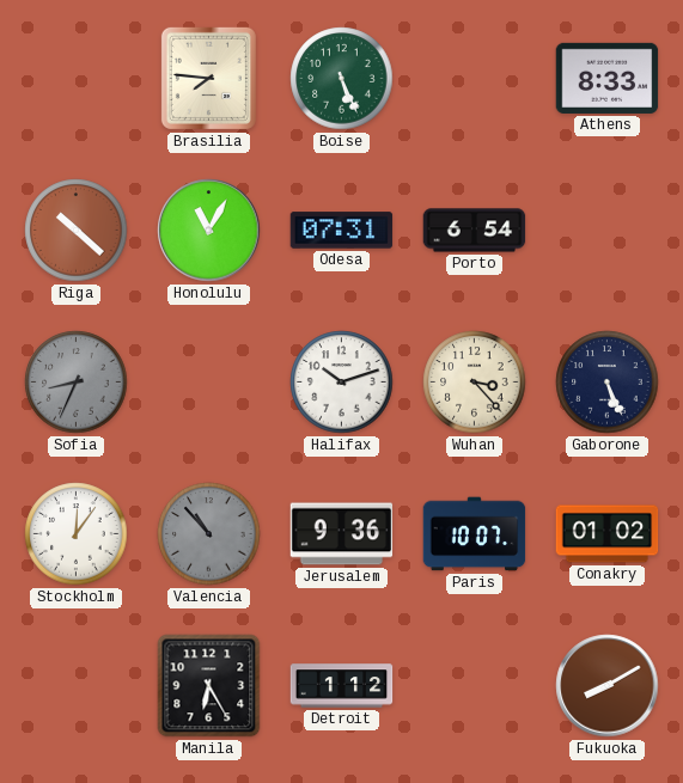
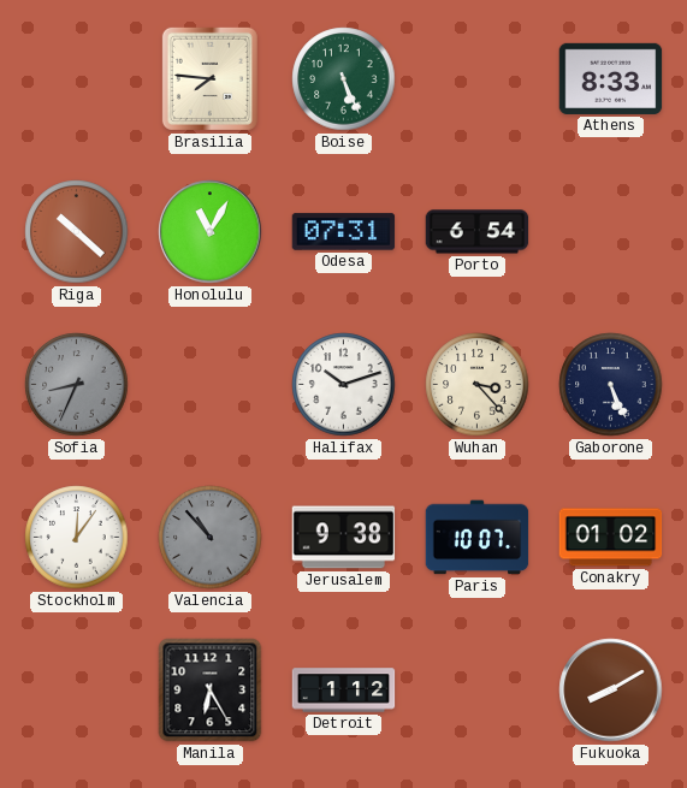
Jerusalem: 9:36 -> 9:38
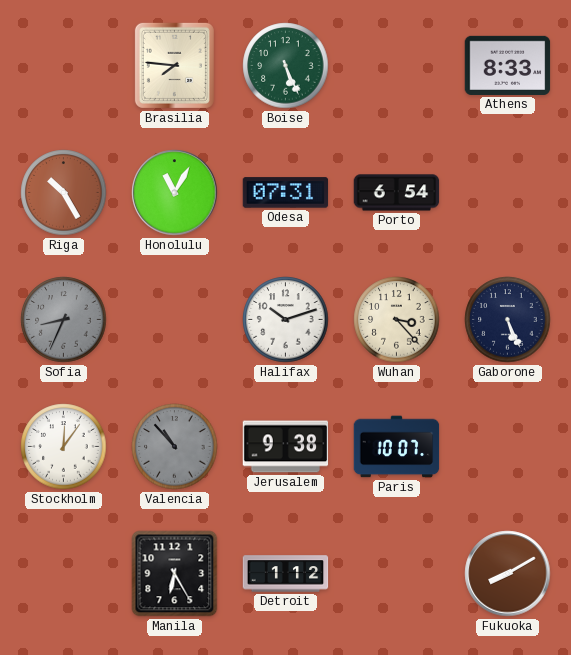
Riga: 10:22 -> 10:25
Conakry: 01:02 -> none
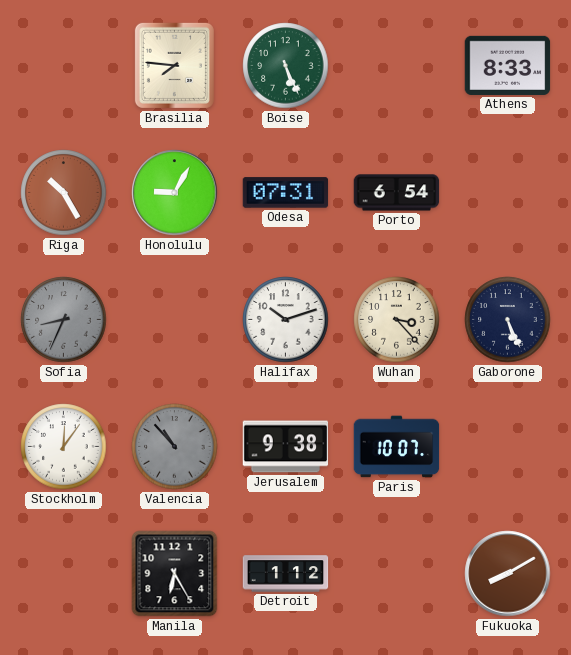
Honolulu: 11:05 -> 9:05
